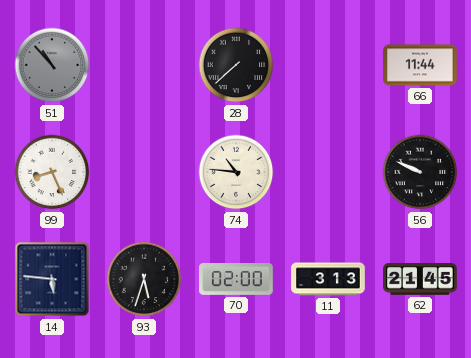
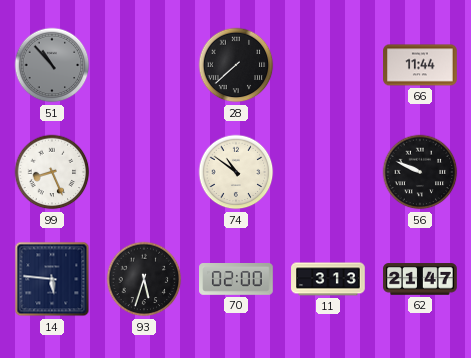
74: 10:46 -> 10:51
62: 21:45 -> 21:47
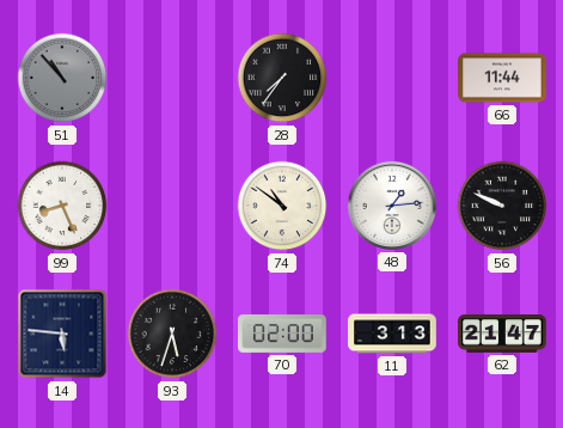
28: 7:38 -> 7:36
48: none -> 1:14
